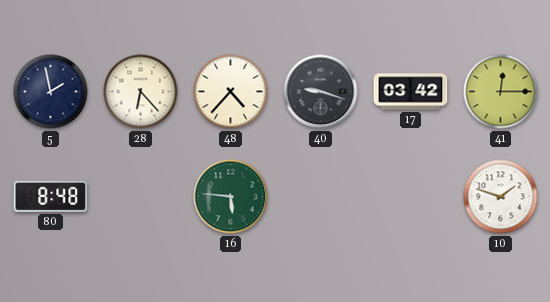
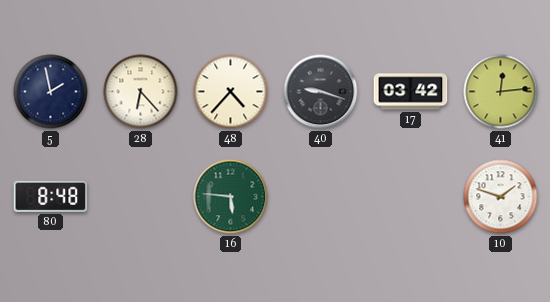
41: 12:15 -> 12:14
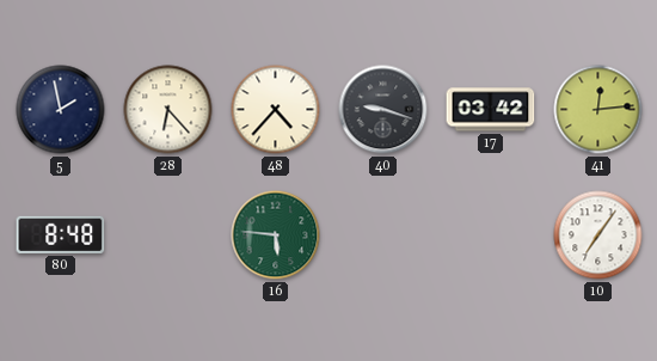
10: 1:48 -> 7:06
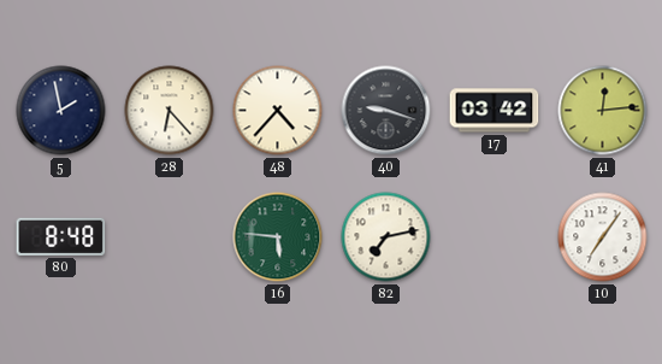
82: none -> 7:13
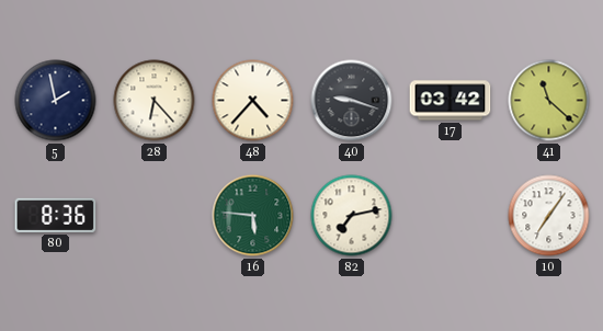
41: 12:14 -> 11:22
80: 8:48 -> 8:36
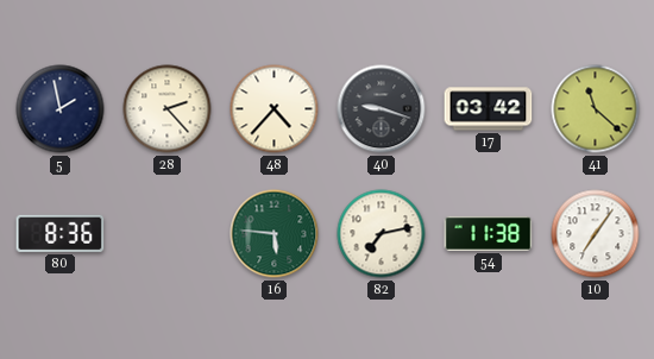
28: 6:23 -> 2:23
54: none -> 11:38
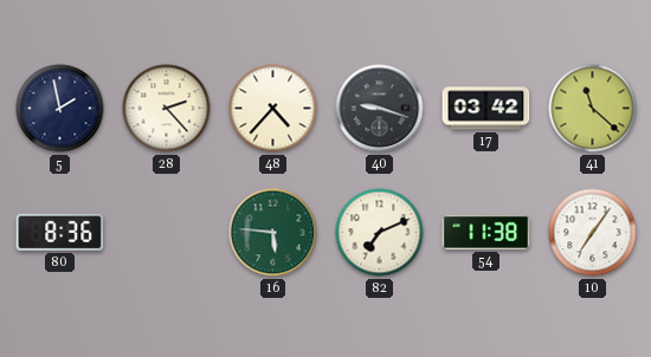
82: 7:13 -> 7:11
